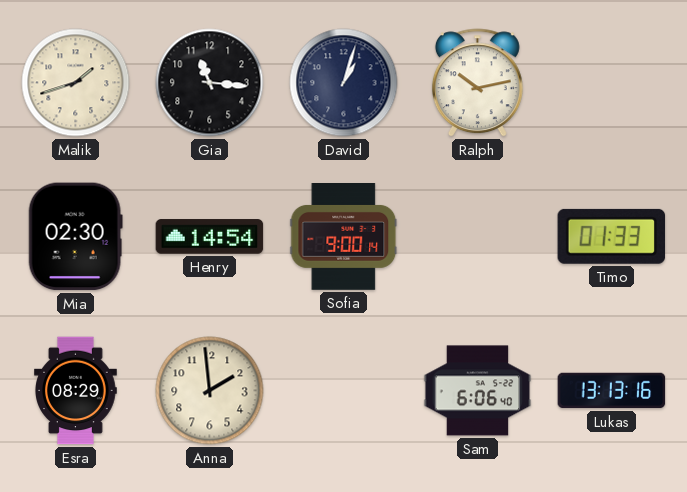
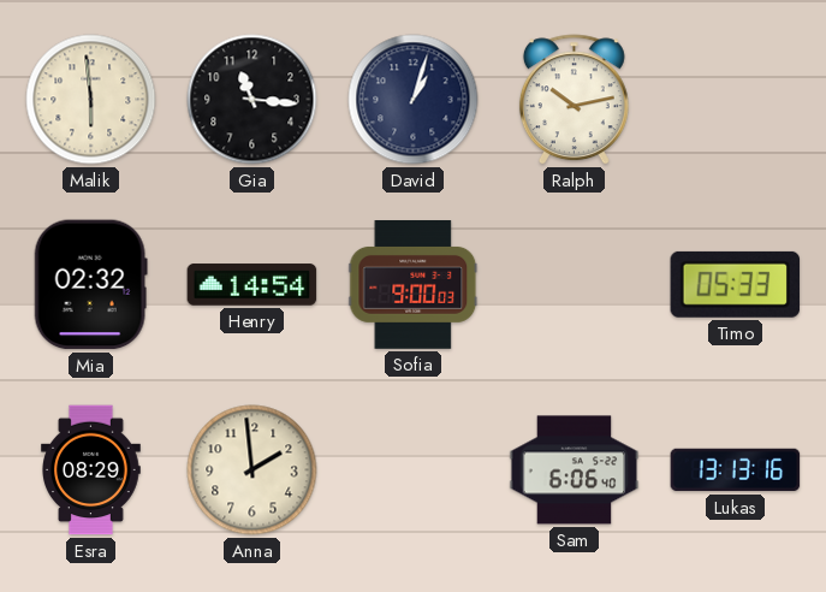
Malik: 1:42 -> 5:59
Mia: 02:30 -> 02:32
Sofia: 9:00:14 -> 9:00:03
Timo: 01:33 -> 05:33
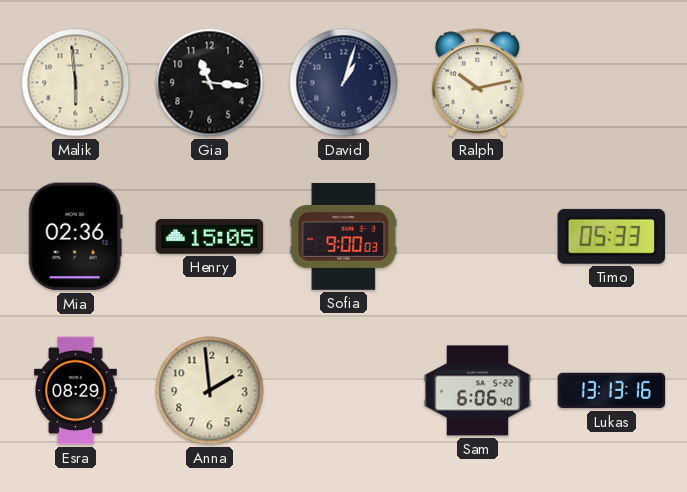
Mia: 02:32 -> 02:36
Henry: 14:54 -> 15:05
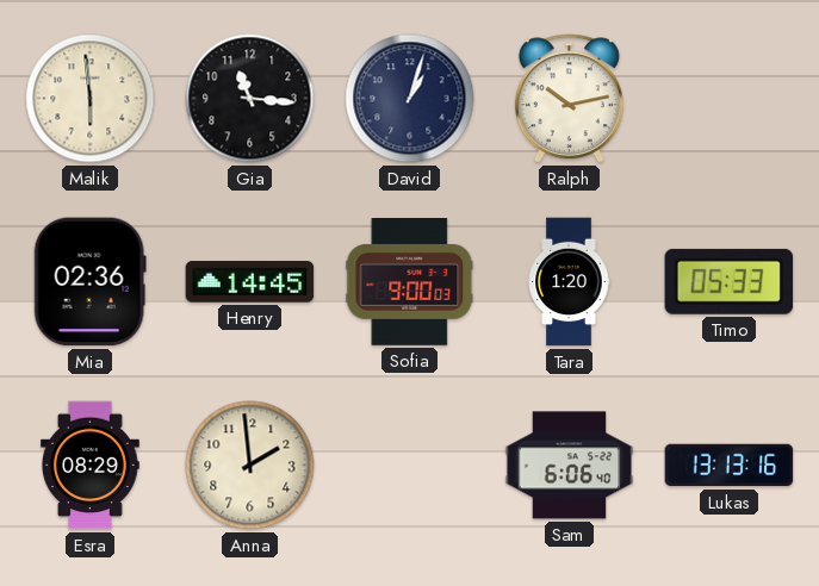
Henry: 15:05 -> 14:45
Tara: none -> 1:20
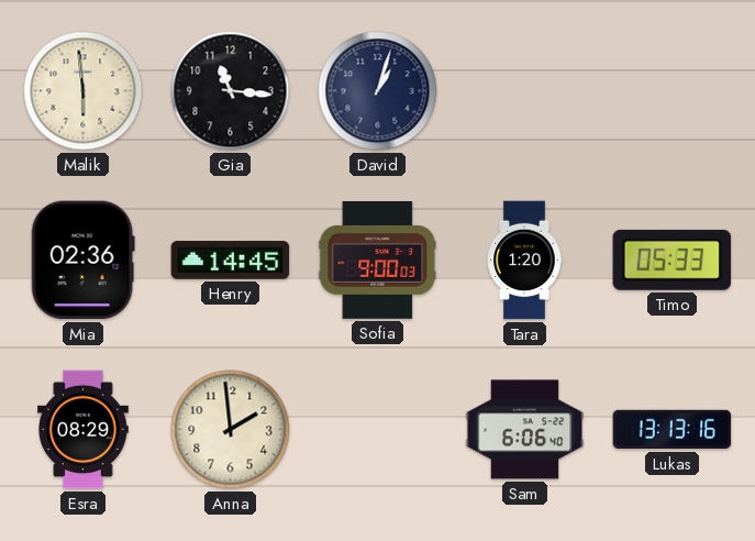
Ralph: 10:13 -> none
